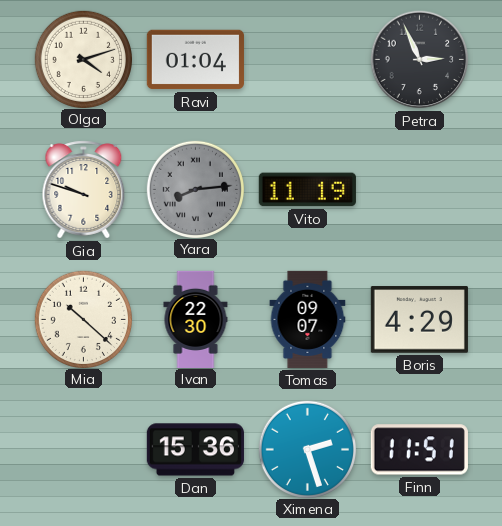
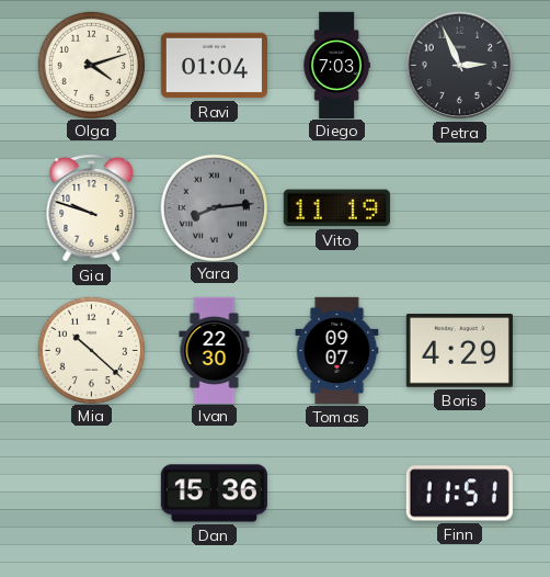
Diego: none -> 7:03
Ximena: 2:27 -> none
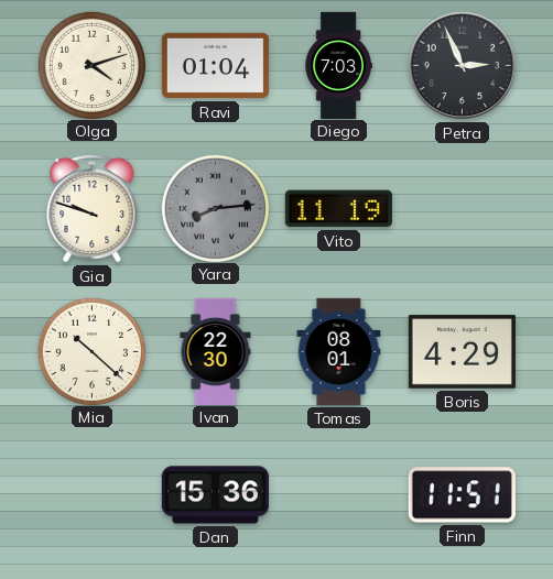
Tomas: 09:07 -> 08:01
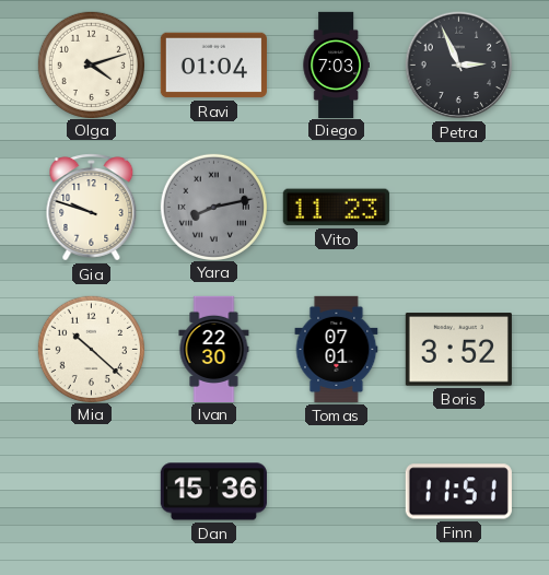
Yara: 8:14 -> 8:13
Vito: 11:19 -> 11:23
Tomas: 08:01 -> 07:01
Boris: 4:29 -> 3:52
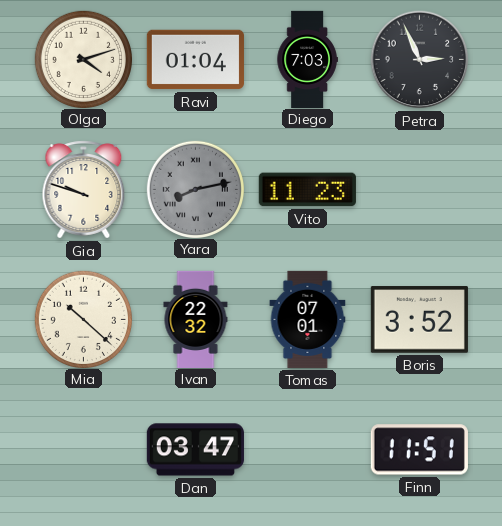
Ivan: 22:30 -> 22:32
Dan: 15:36 -> 03:47
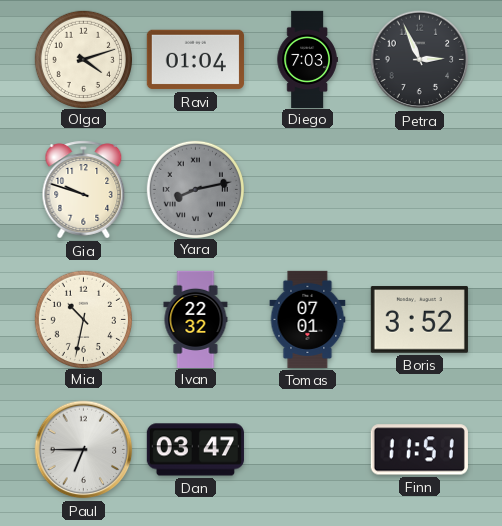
Vito: 11:23 -> none
Mia: 10:22 -> 10:32
Paul: none -> 6:45
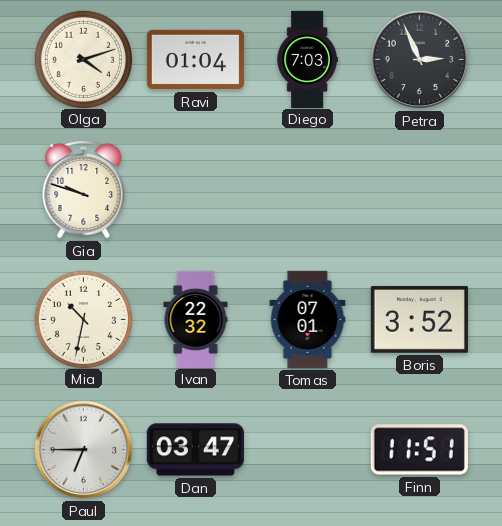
Yara: 8:13 -> none
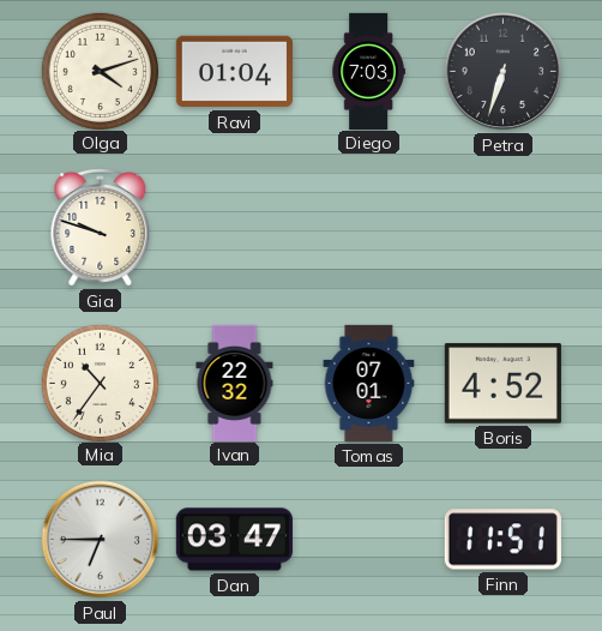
Petra: 2:56 -> 6:33
Mia: 10:32 -> 10:36
Boris: 3:52 -> 4:52
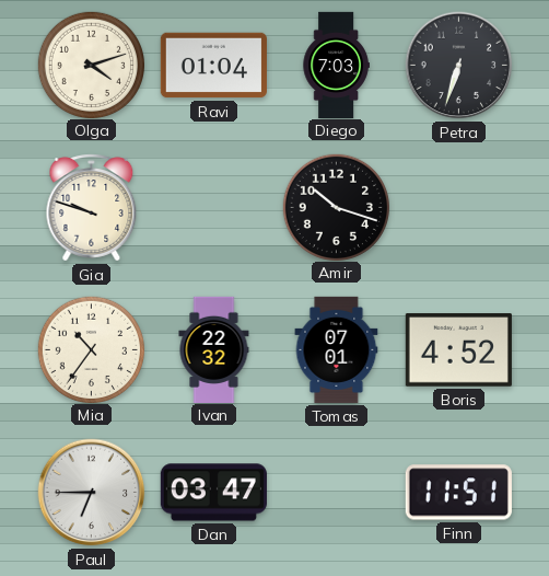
Amir: none -> 10:18
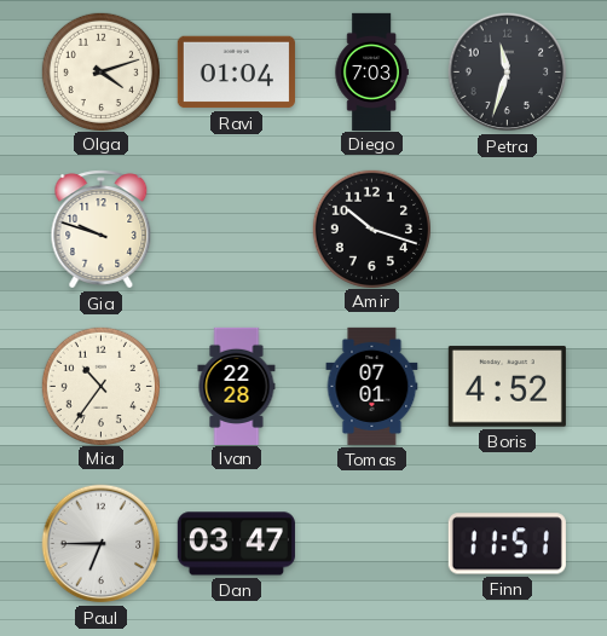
Petra: 6:33 -> 11:33
Ivan: 22:32 -> 22:28
